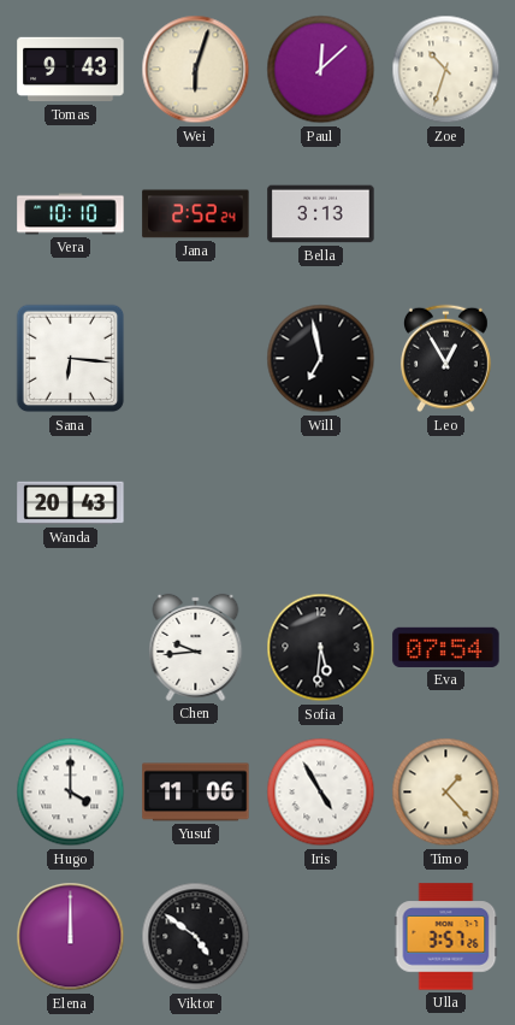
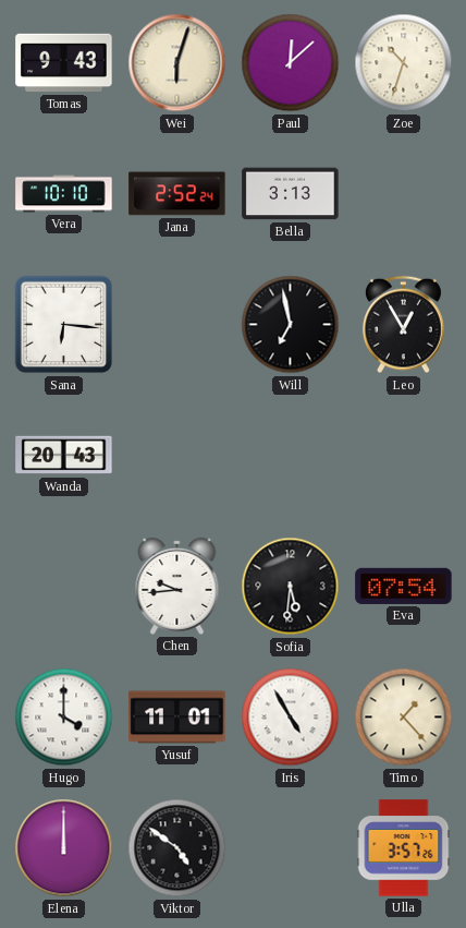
Yusuf: 11:06 -> 11:01
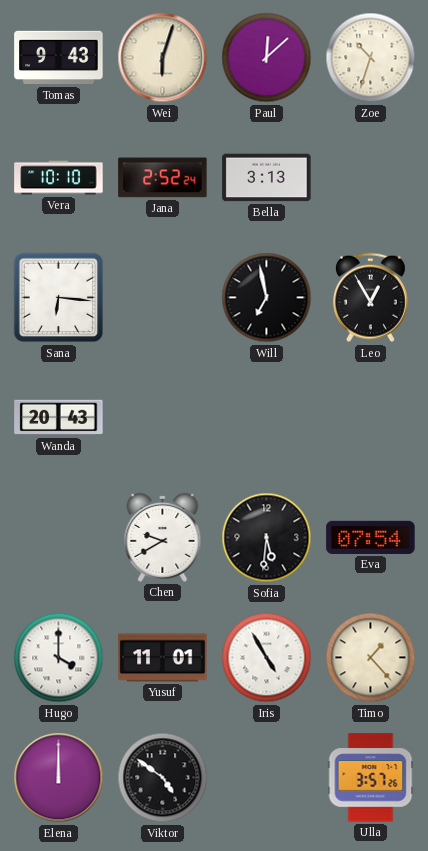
Chen: 9:44 -> 9:40
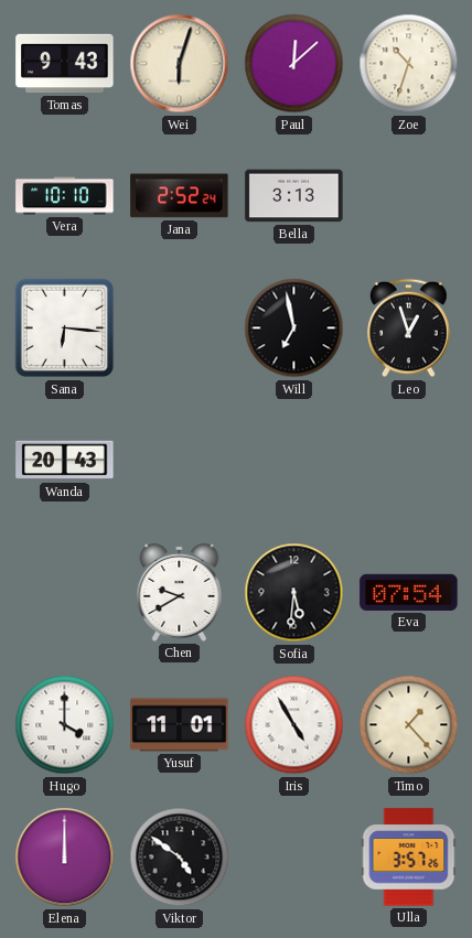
Leo: 12:55 -> 12:57
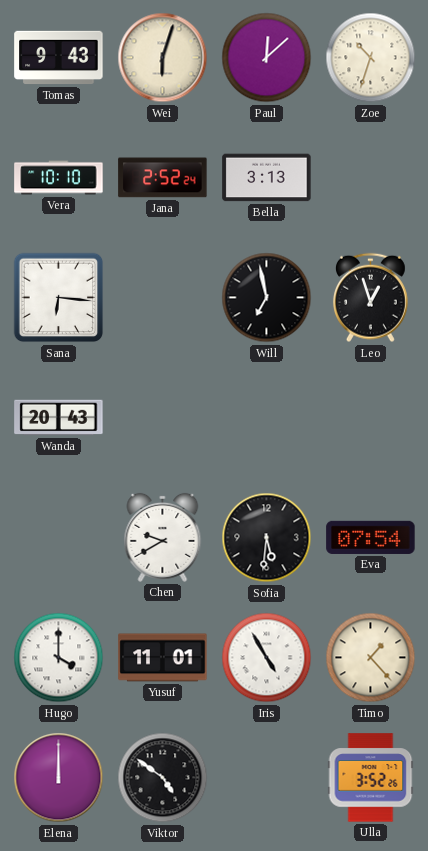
Ulla: 3:57 -> 3:52
